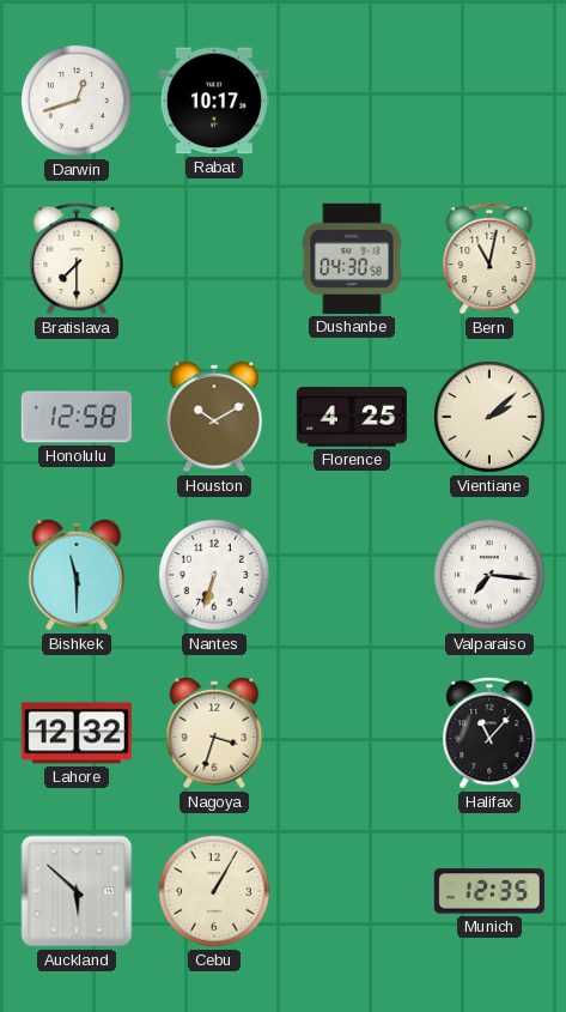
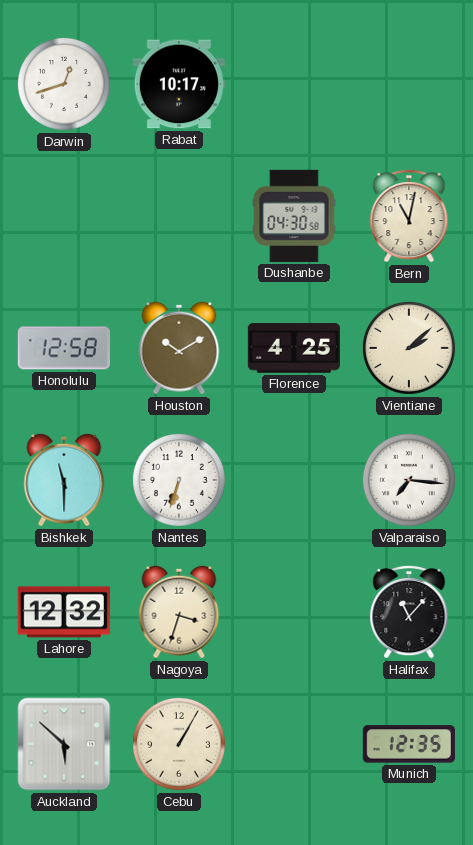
Bratislava: 7:30 -> none
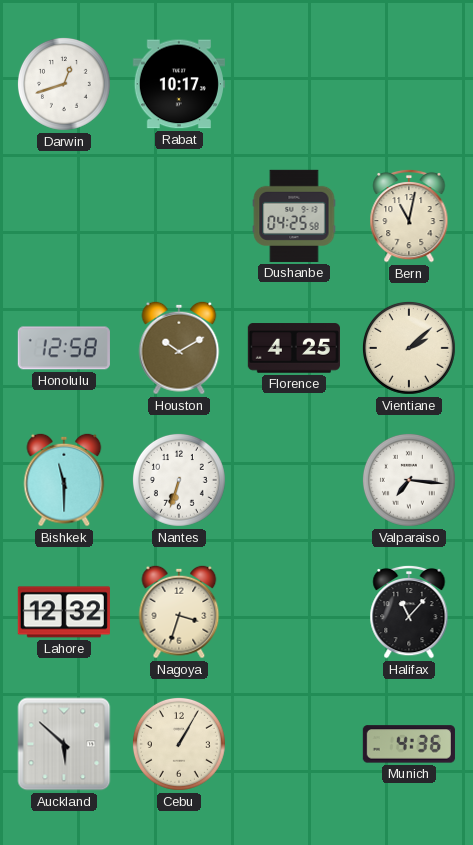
Dushanbe: 04:30 -> 04:25
Munich: 12:35 -> 4:36
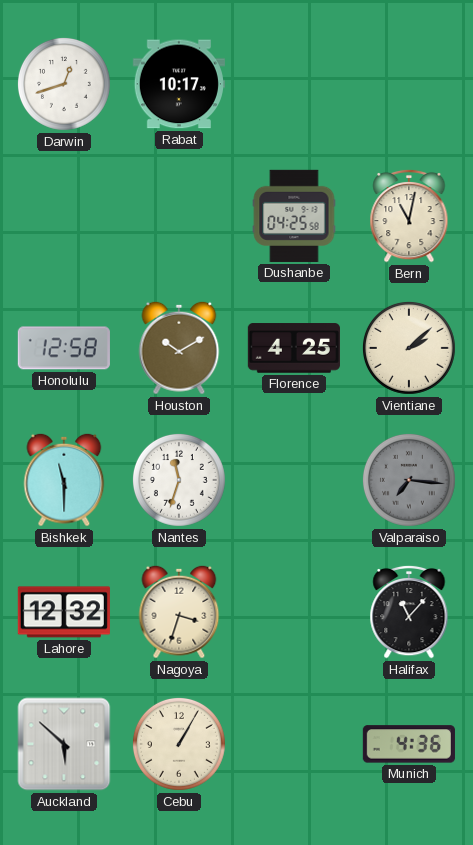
Nantes: 6:33 -> 11:33
Valparaiso dial: white -> grey
